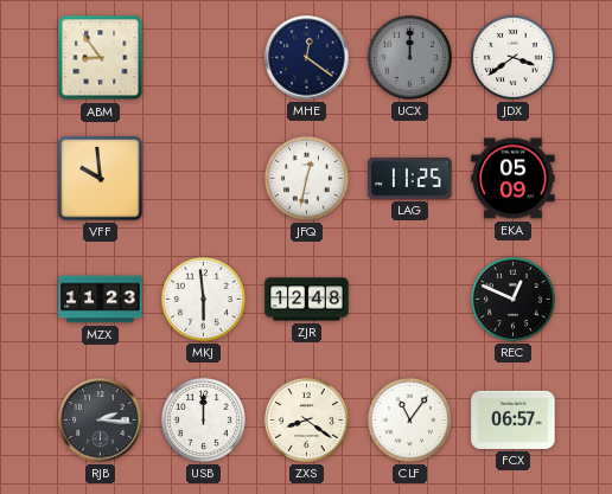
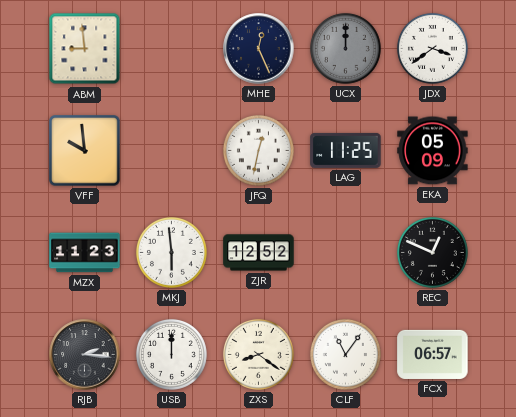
ABM: 8:54 -> 8:59
MHE: 12:21 -> 12:26
ZJR: 12:48 -> 12:52
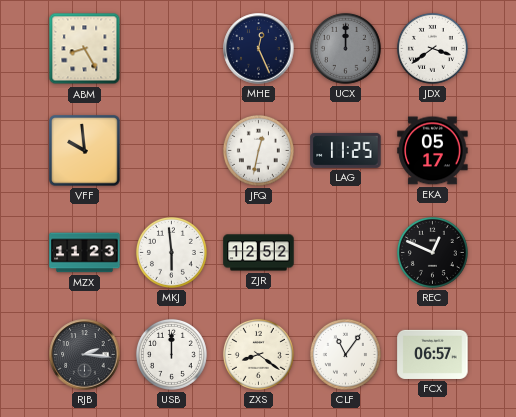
ABM: 8:59 -> 8:25
EKA: 05:09 -> 05:17
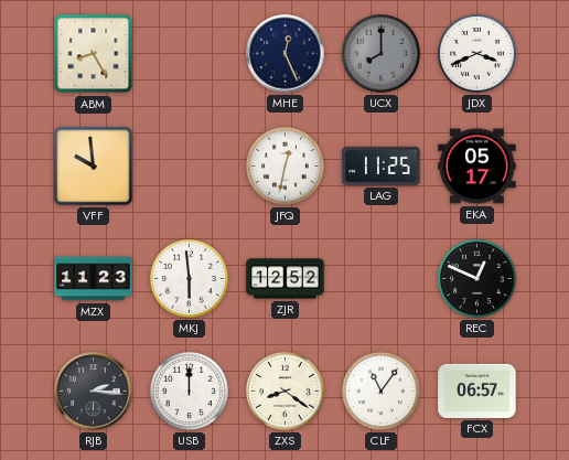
UCX: 12:00 -> 8:00
JDX: 3:39 -> 3:41
